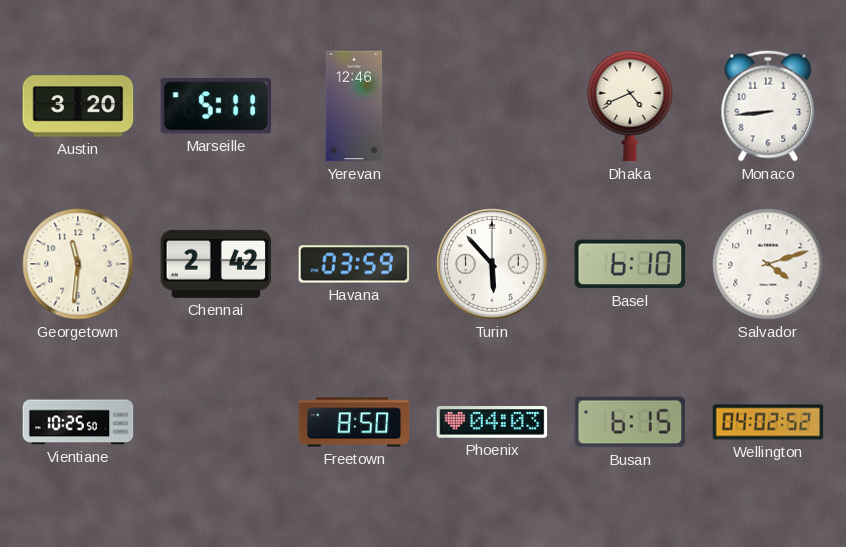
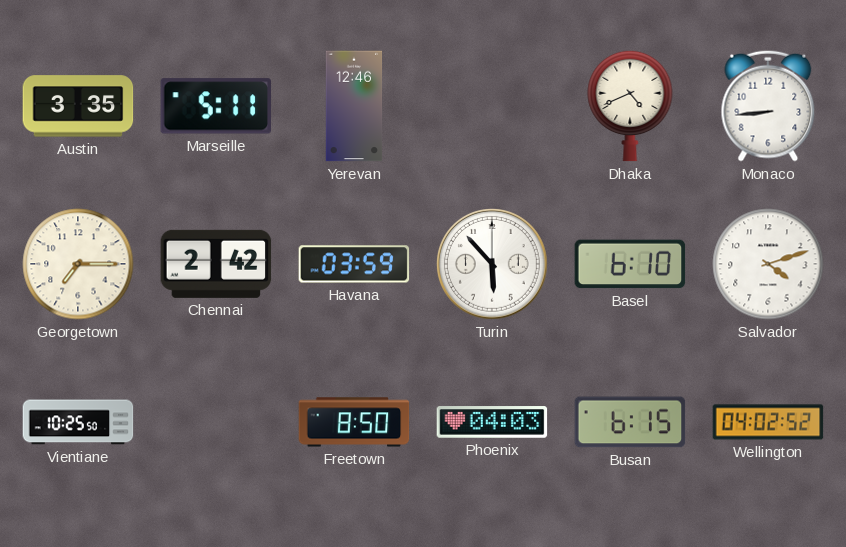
Austin: 3:20 -> 3:35
Georgetown: 11:31 -> 7:15
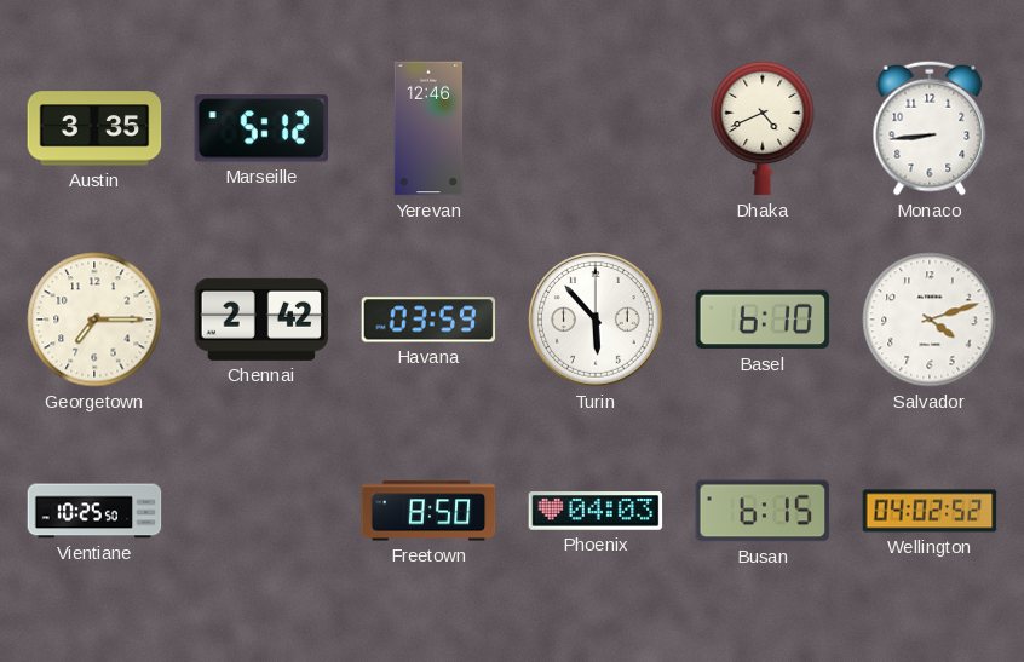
Marseille: 5:11 -> 5:12
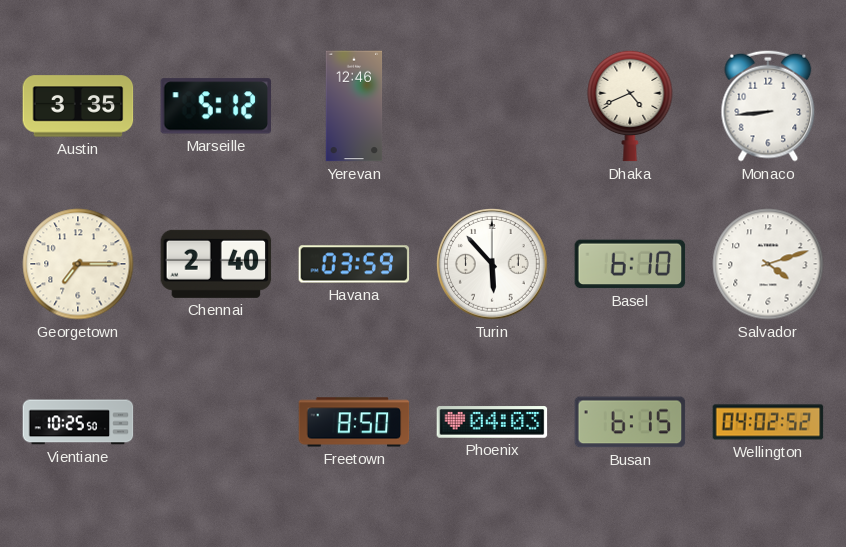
Chennai: 2:42 -> 2:40
